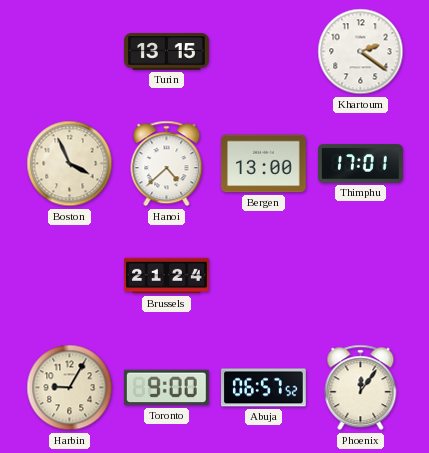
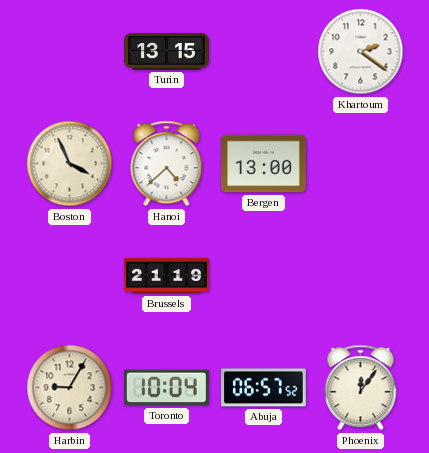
Thimphu: 17:01 -> none
Brussels: 21:24 -> 21:19
Toronto: 9:00 -> 10:04
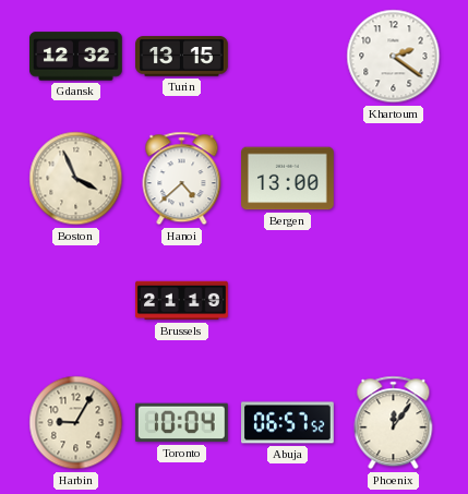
Gdansk: none -> 12:32
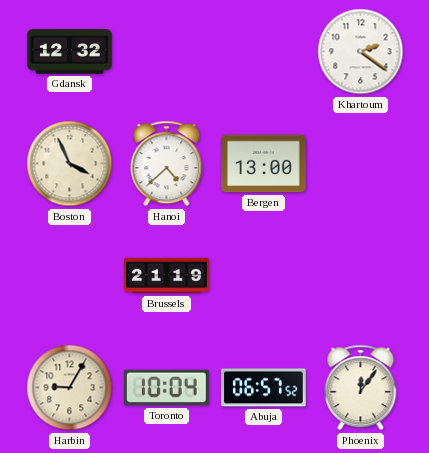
Turin: 13:15 -> none
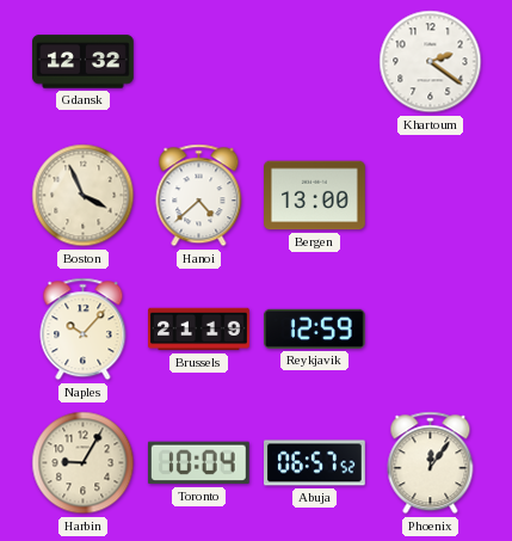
Naples: none -> 10:07
Reykjavik: none -> 12:59
